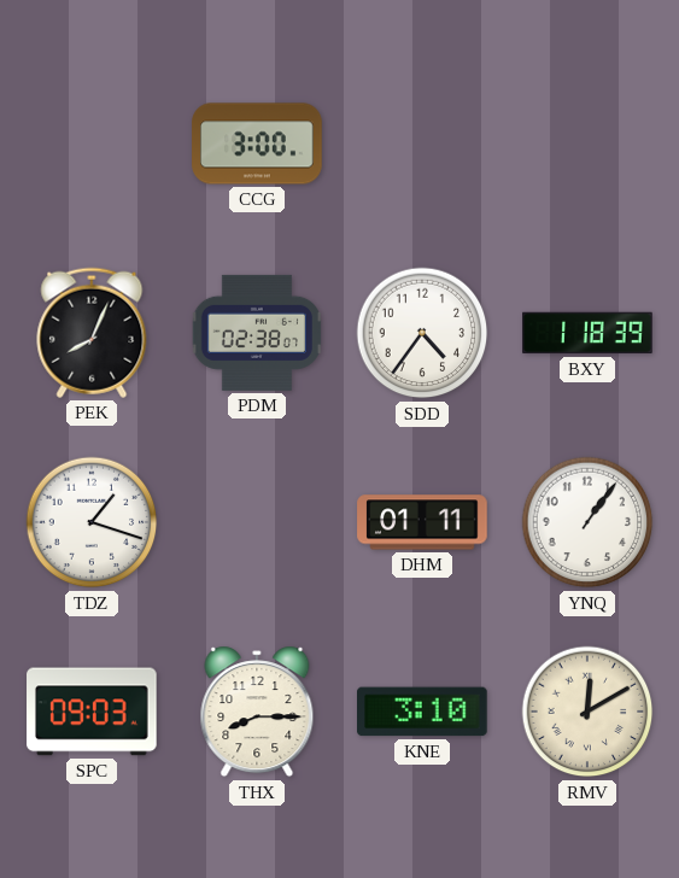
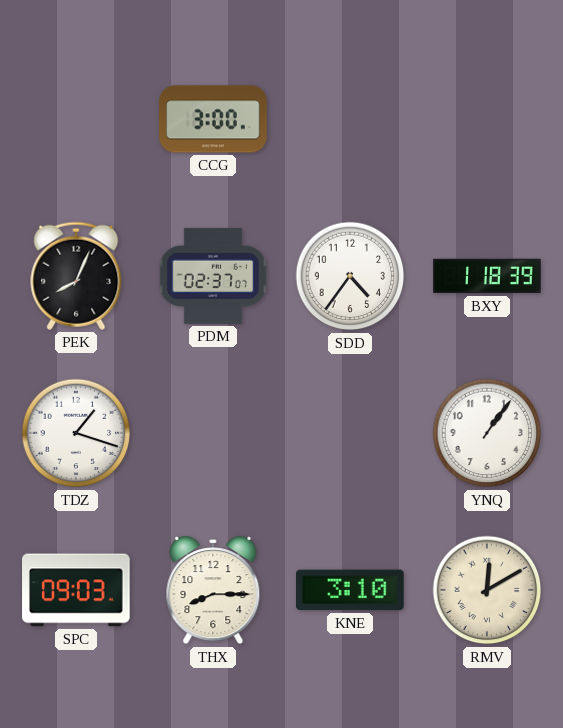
PDM: 02:38 -> 02:37
DHM: 01:11 -> none
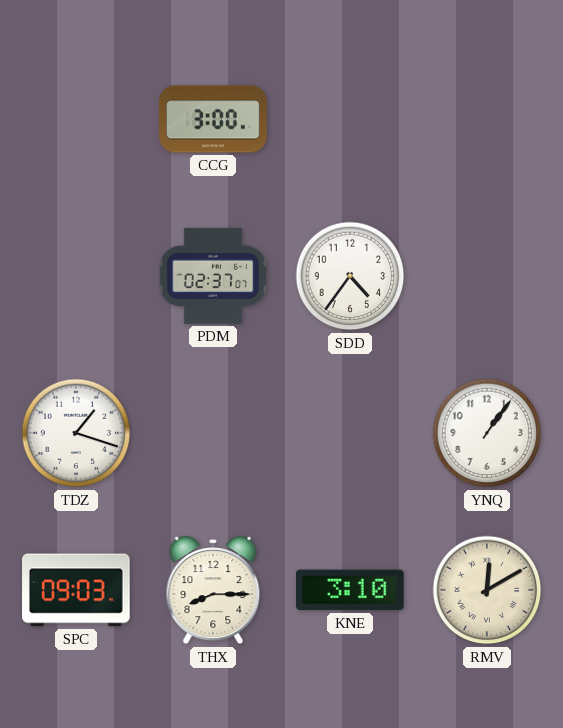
PEK: 8:04 -> none
BXY: 1:18 -> none
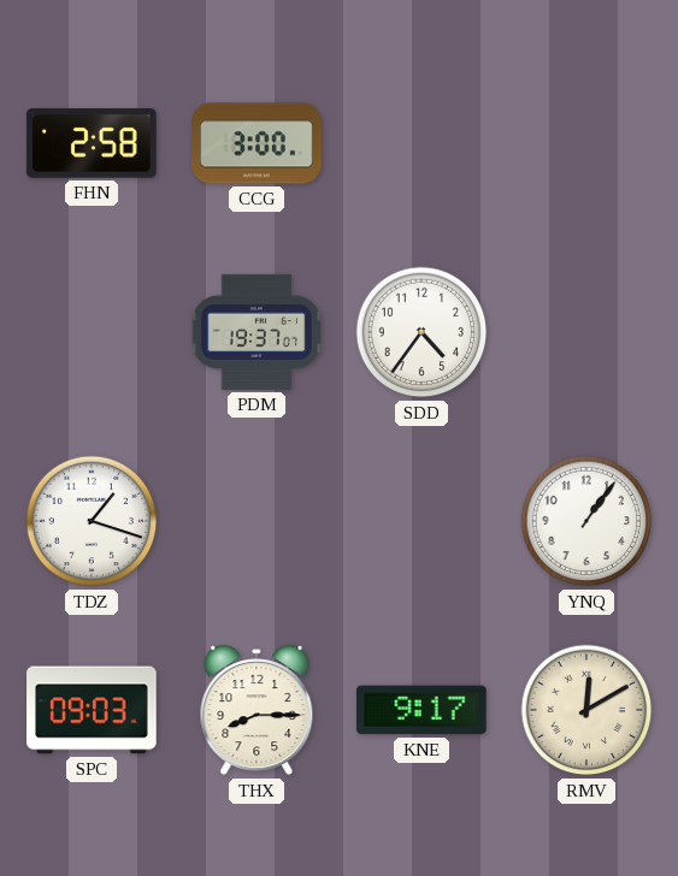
FHN: none -> 2:58
PDM: 02:37 -> 19:37
KNE: 3:10 -> 9:17
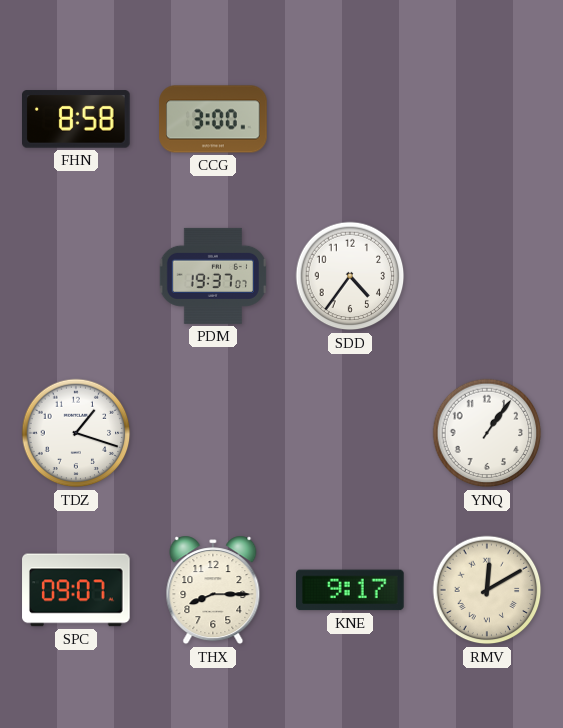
FHN: 2:58 -> 8:58
SPC: 09:03 -> 09:07
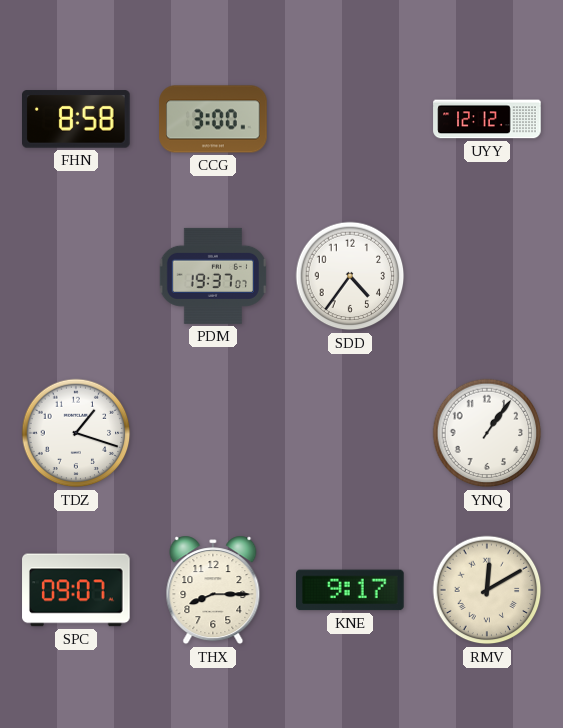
UYY: none -> 12:12
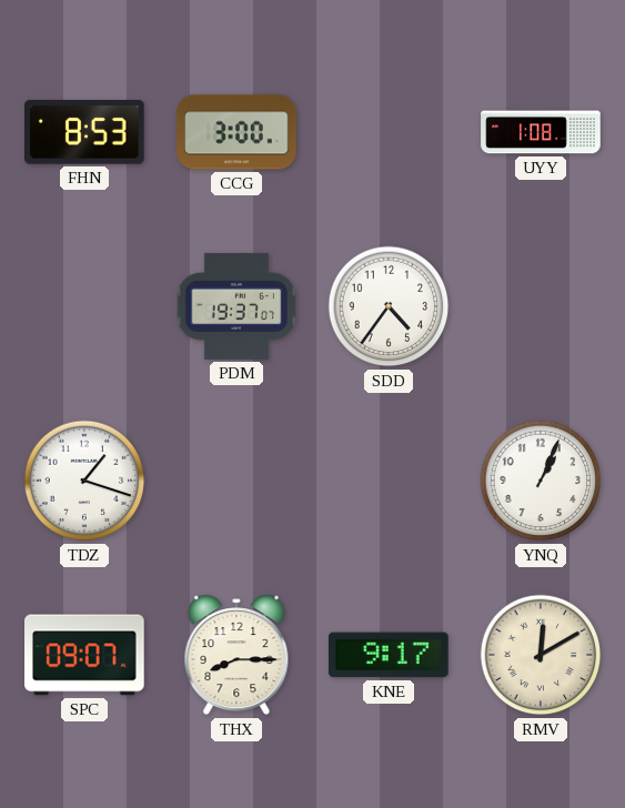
FHN: 8:58 -> 8:53
UYY: 12:12 -> 1:08
YNQ: 1:06 -> 1:04
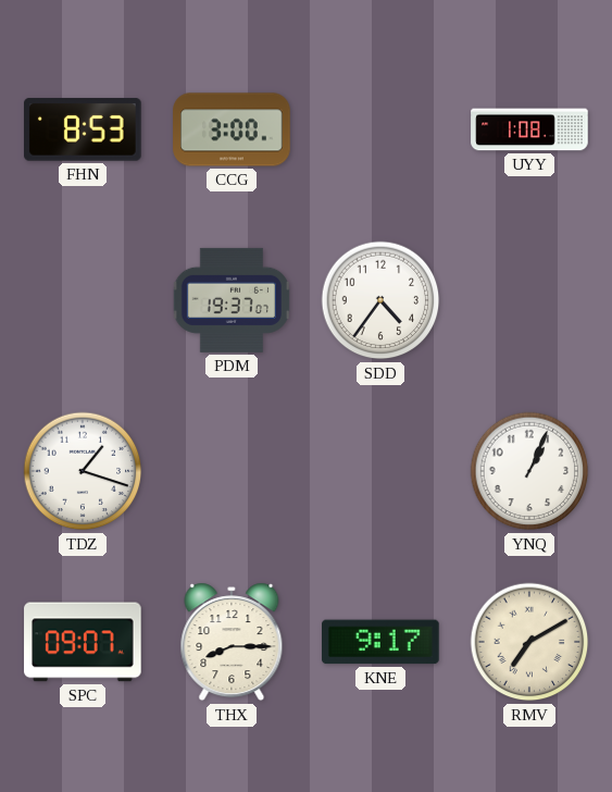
RMV: 12:10 -> 7:10
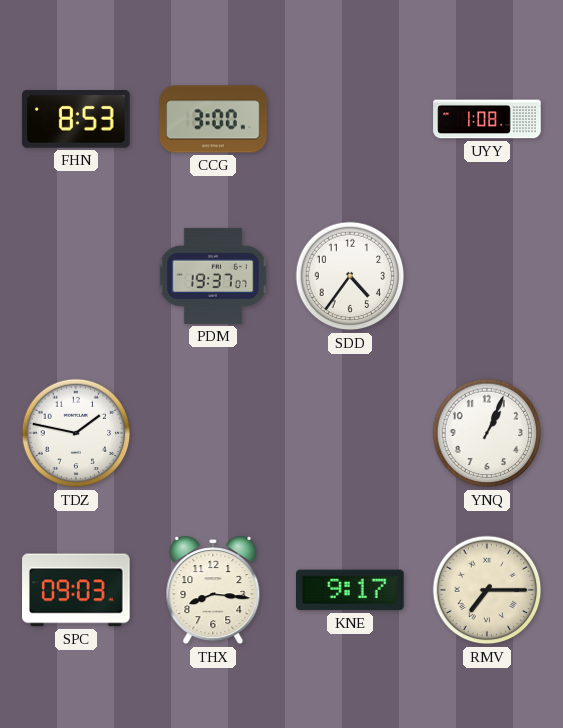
TDZ: 1:18 -> 1:47
SPC: 09:07 -> 09:03
THX: 8:15 -> 8:16
RMV: 7:10 -> 7:15
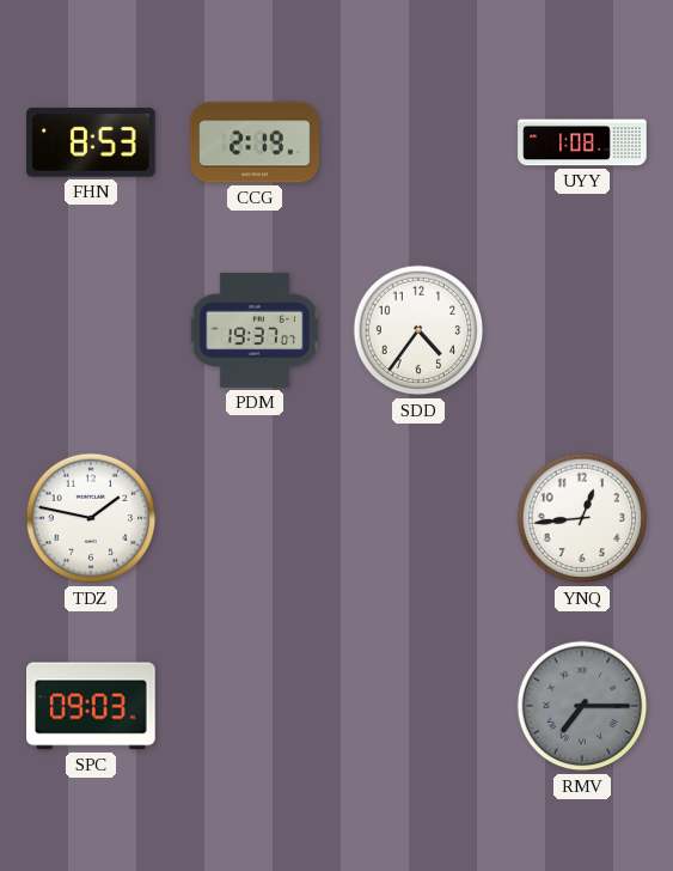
CCG: 3:00 -> 2:19
YNQ: 1:04 -> 12:44
THX: 8:16 -> none
KNE: 9:17 -> none
RMV dial: cream -> grey
